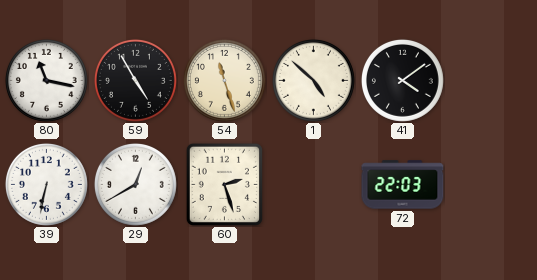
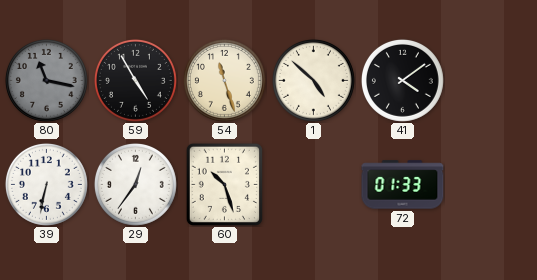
80 dial: white -> grey
29: 12:40 -> 12:36
60: 2:27 -> 10:27
72: 22:03 -> 01:33
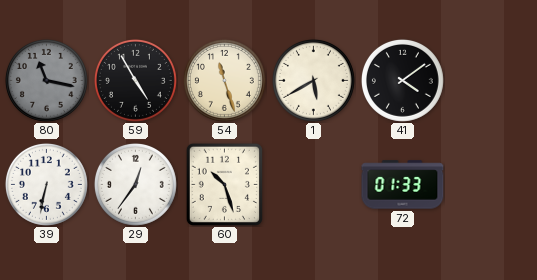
1: 4:52 -> 5:40
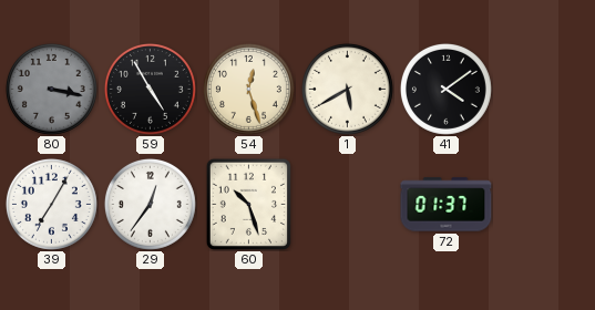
80: 11:17 -> 3:17
54: 11:27 -> 12:27
39: 6:32 -> 7:05
72: 01:33 -> 01:37
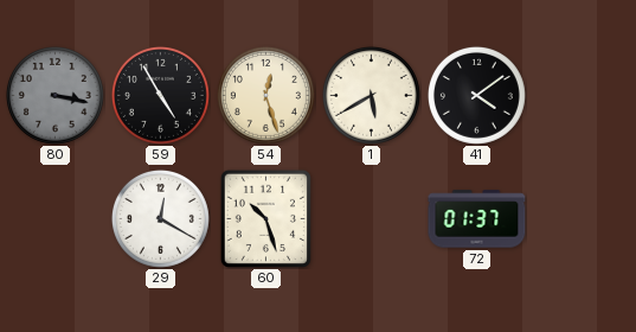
39: 7:05 -> none
29: 12:36 -> 12:20
